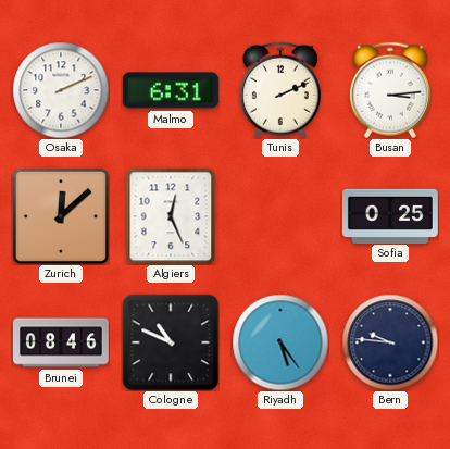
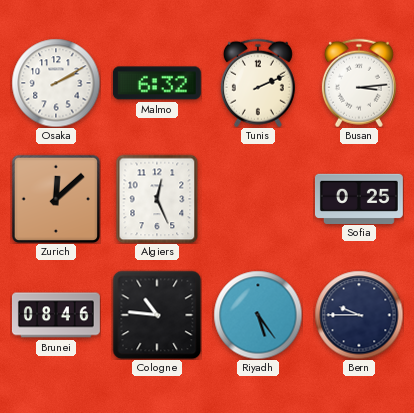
Osaka: 2:11 -> 2:10
Malmo: 6:31 -> 6:32
Cologne: 10:49 -> 10:46
Bern: 9:46 -> 9:45
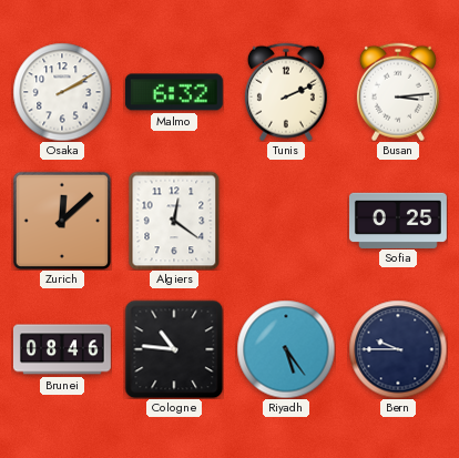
Algiers: 12:26 -> 12:21
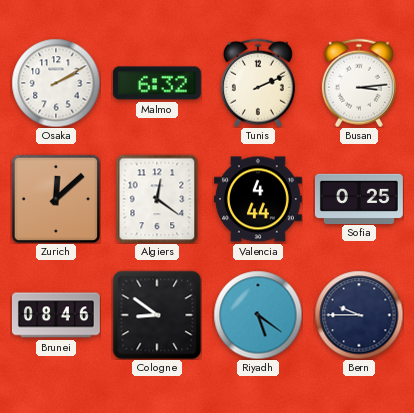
Valencia: none -> 4:44
Cologne: 10:46 -> 8:51
Riyadh: 5:24 -> 5:21
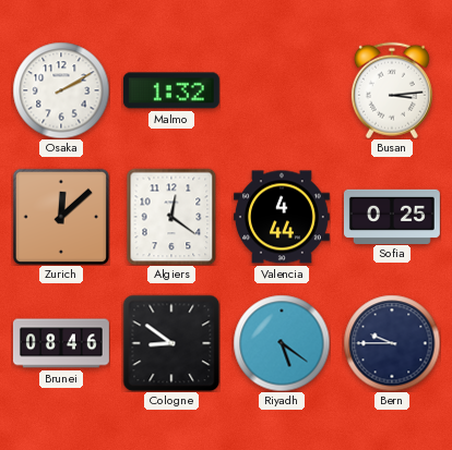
Malmo: 6:32 -> 1:32
Tunis: 2:11 -> none
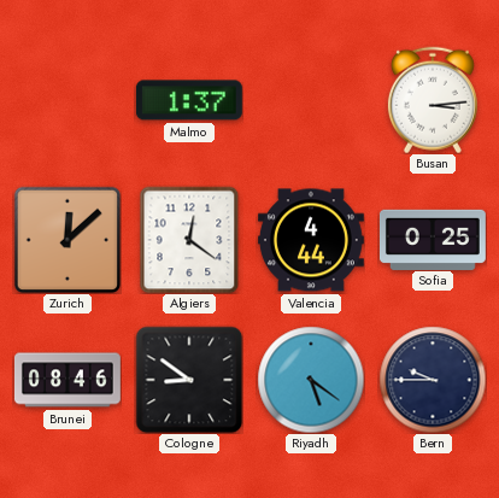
Osaka: 2:10 -> none
Malmo: 1:32 -> 1:37
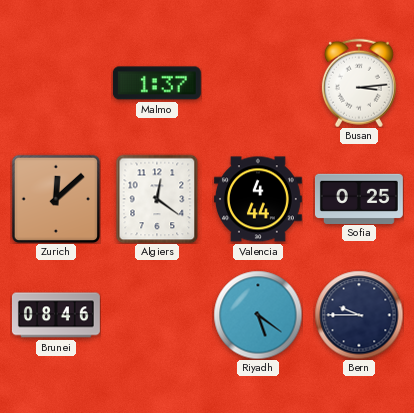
Cologne: 8:51 -> none
